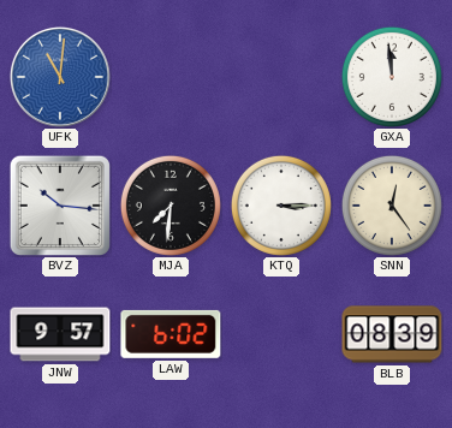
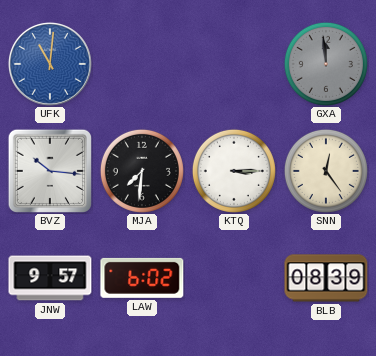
GXA dial: white -> grey
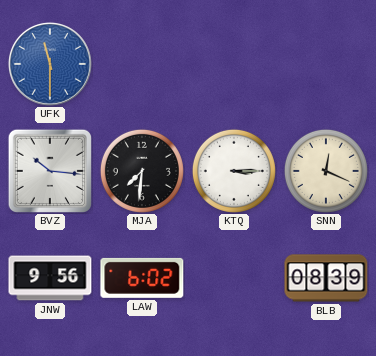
UFK: 11:01 -> 11:30
GXA: 11:59 -> none
SNN: 12:24 -> 12:19
JNW: 9:57 -> 9:56
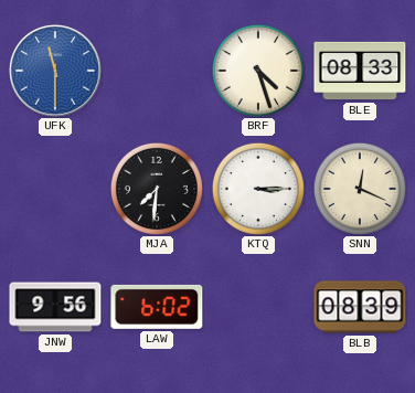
BRF: none -> 4:27
BLE: none -> 08:33
BVZ: 10:16 -> none
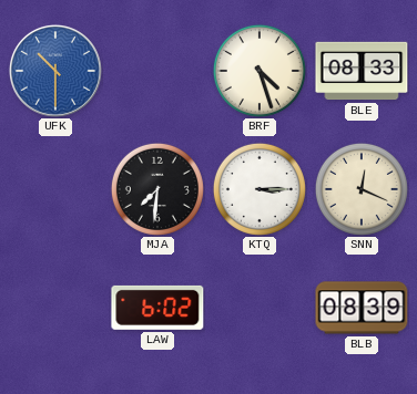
UFK: 11:30 -> 10:30
JNW: 9:56 -> none
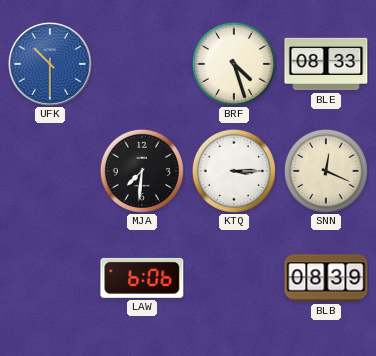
LAW: 6:02 -> 6:06
